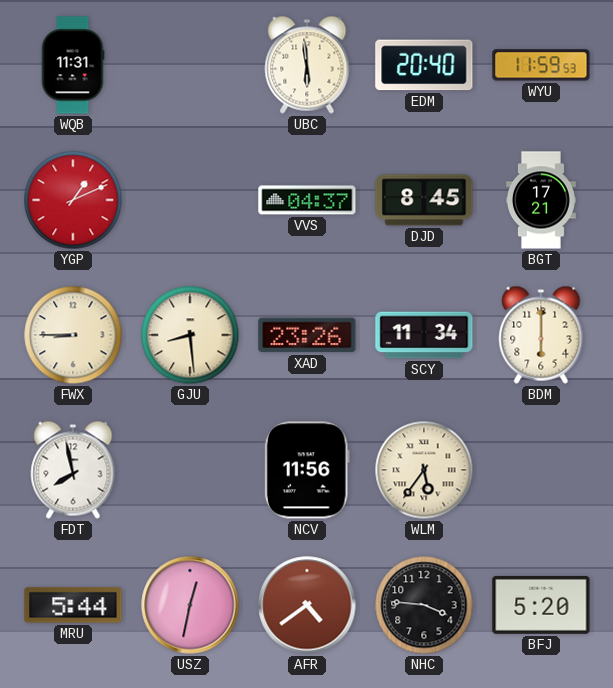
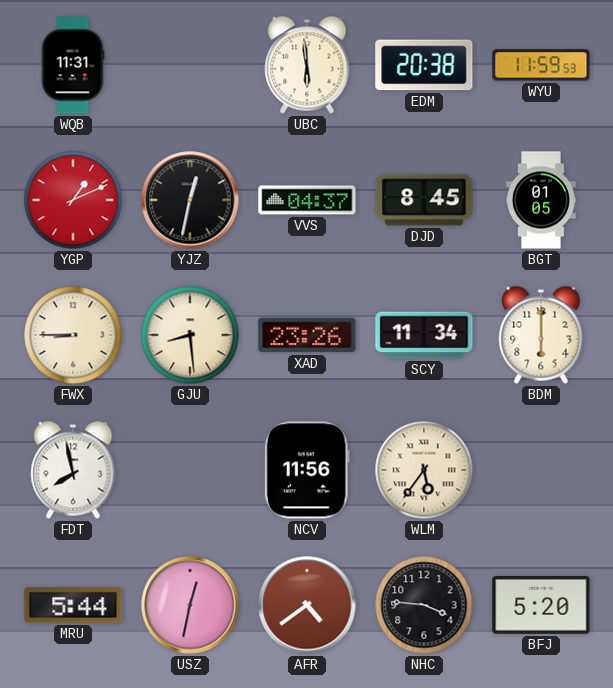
EDM: 20:40 -> 20:38
YJZ: none -> 12:32
BGT: 17:21 -> 01:05
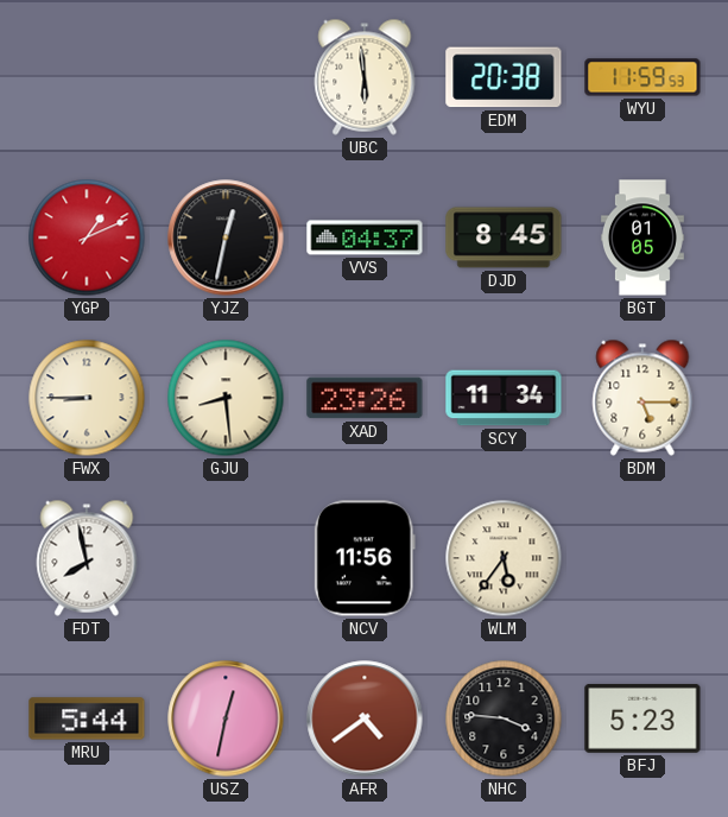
WQB: 11:31 -> none
BDM: 6:00 -> 5:15
BFJ: 5:20 -> 5:23
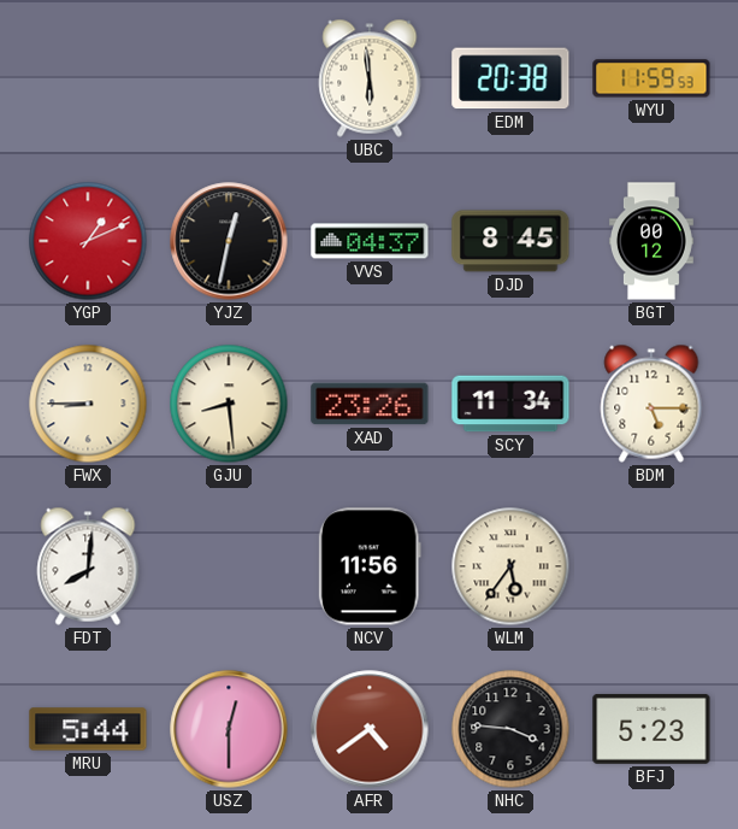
BGT: 01:05 -> 00:12
FDT: 7:58 -> 8:01
USZ: 12:32 -> 12:30
